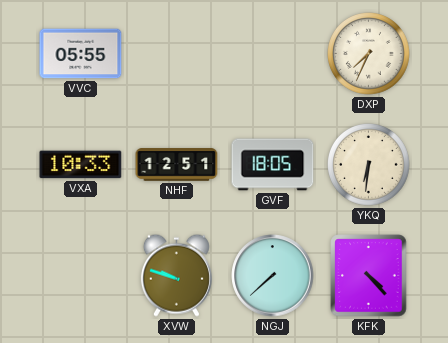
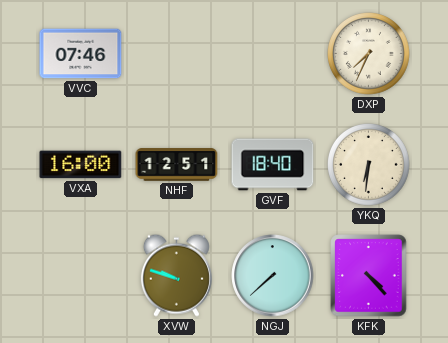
VVC: 05:55 -> 07:46
VXA: 10:33 -> 16:00
GVF: 18:05 -> 18:40
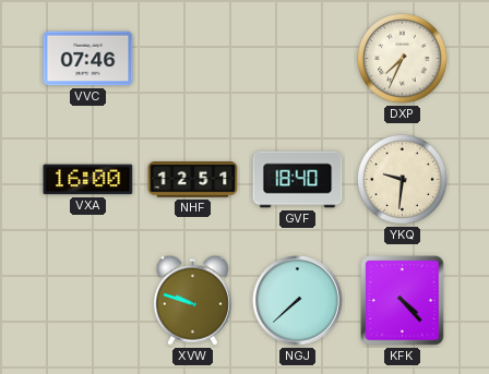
YKQ: 6:31 -> 9:31
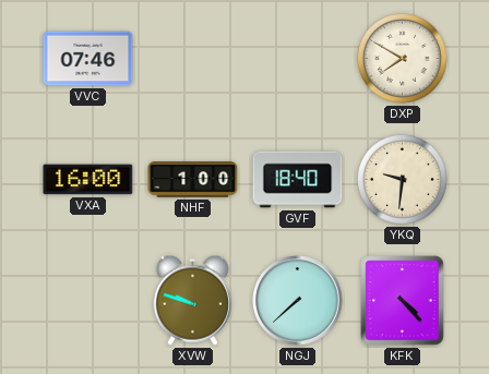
DXP: 7:34 -> 7:50
NHF: 12:51 -> 1:00
